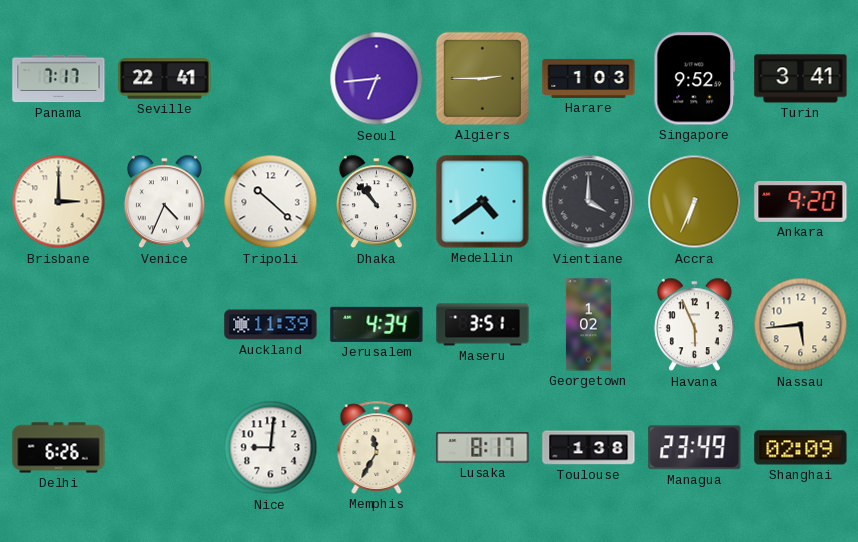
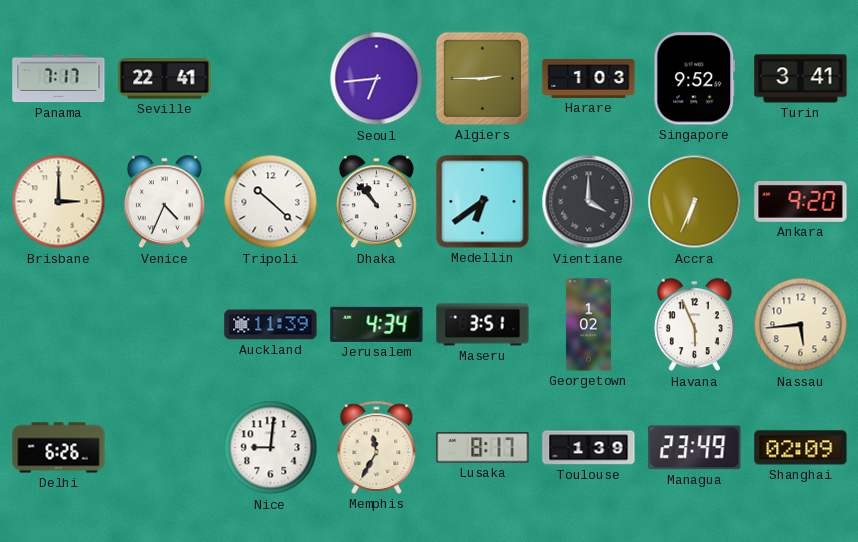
Medellin: 4:39 -> 6:39
Toulouse: 1:38 -> 1:39
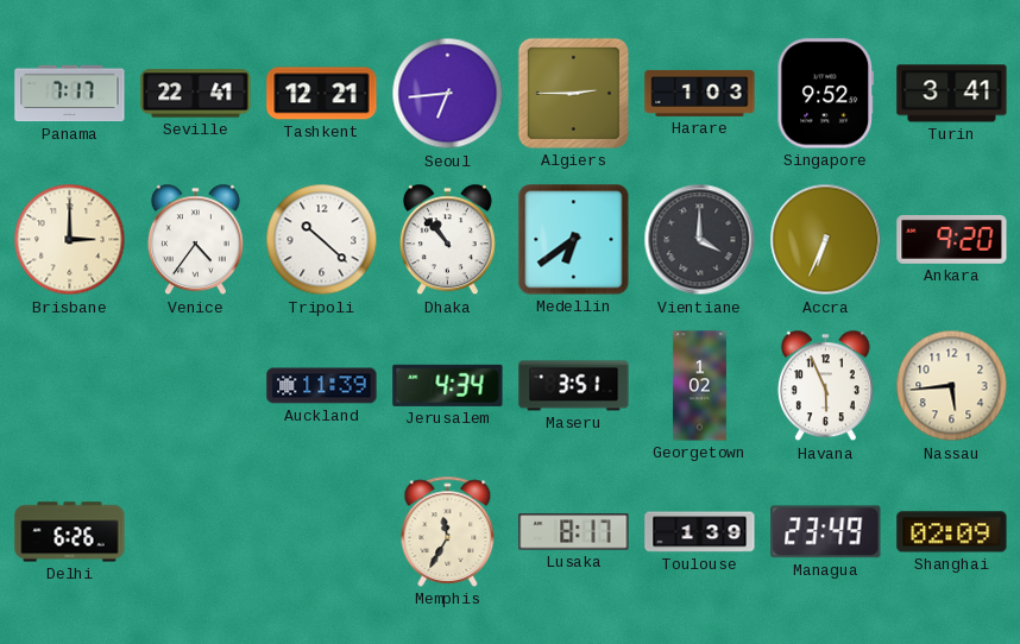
Tashkent: none -> 12:21
Venice: 4:34 -> 4:36
Nice: 9:01 -> none
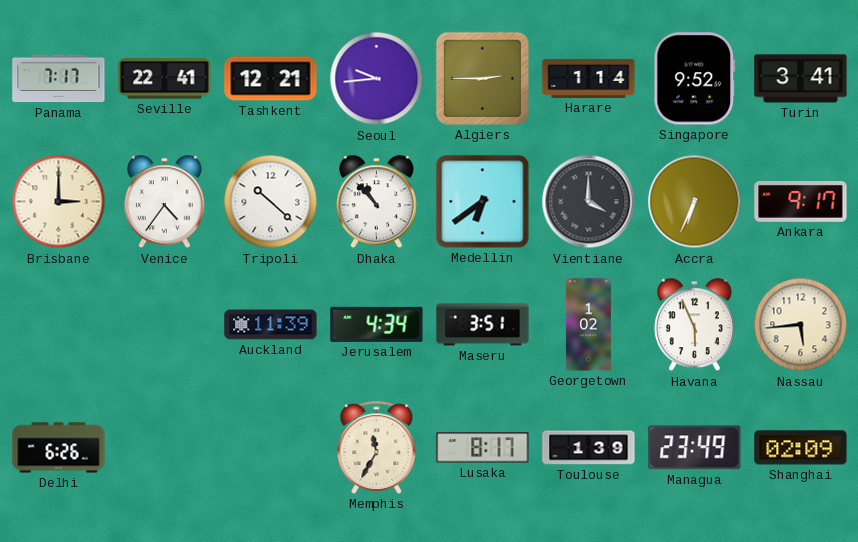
Seoul: 6:44 -> 9:44
Harare: 1:03 -> 1:14
Ankara: 9:20 -> 9:17
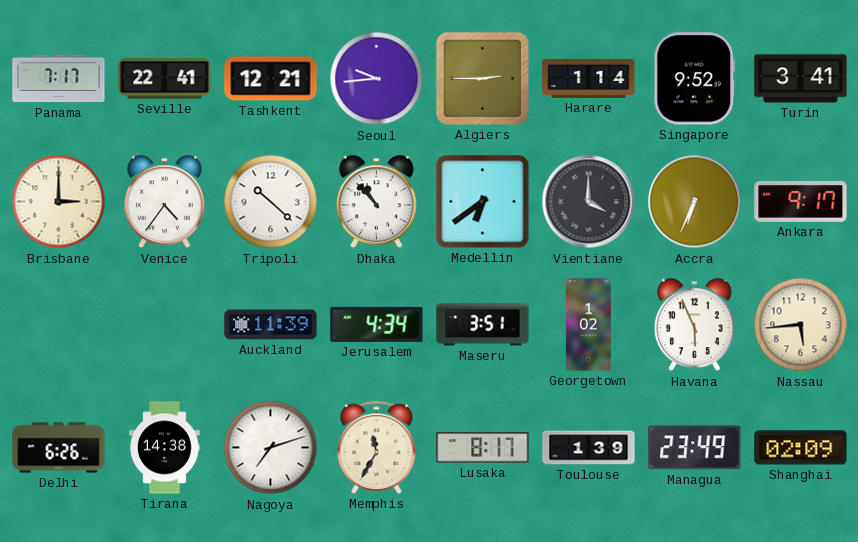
Tirana: none -> 14:38
Nagoya: none -> 7:12
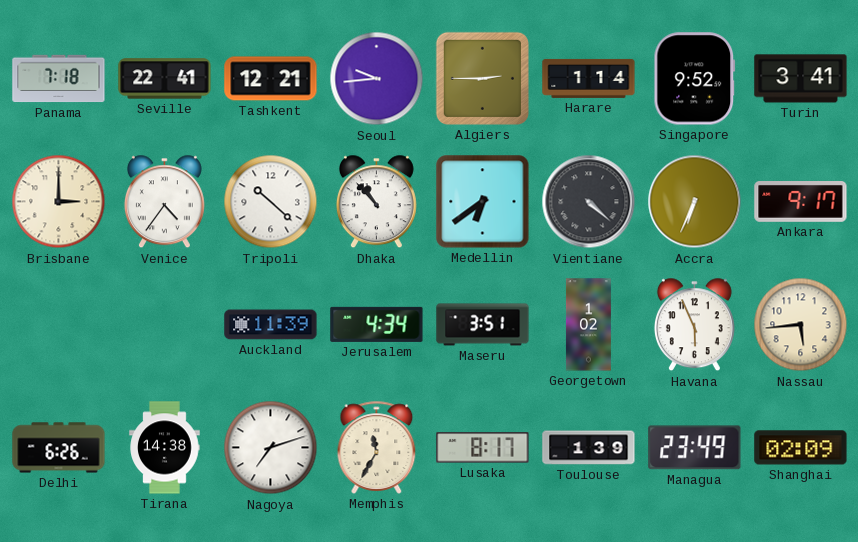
Panama: 7:17 -> 7:18
Vientiane: 4:00 -> 4:22
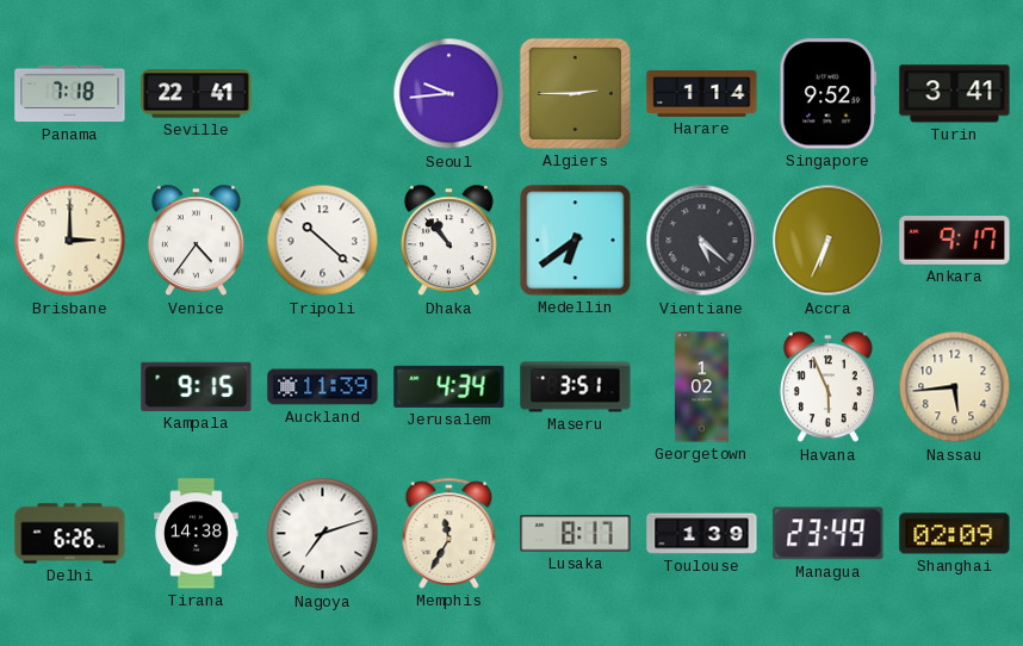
Tashkent: 12:21 -> none
Vientiane: 4:22 -> 5:22
Kampala: none -> 9:15
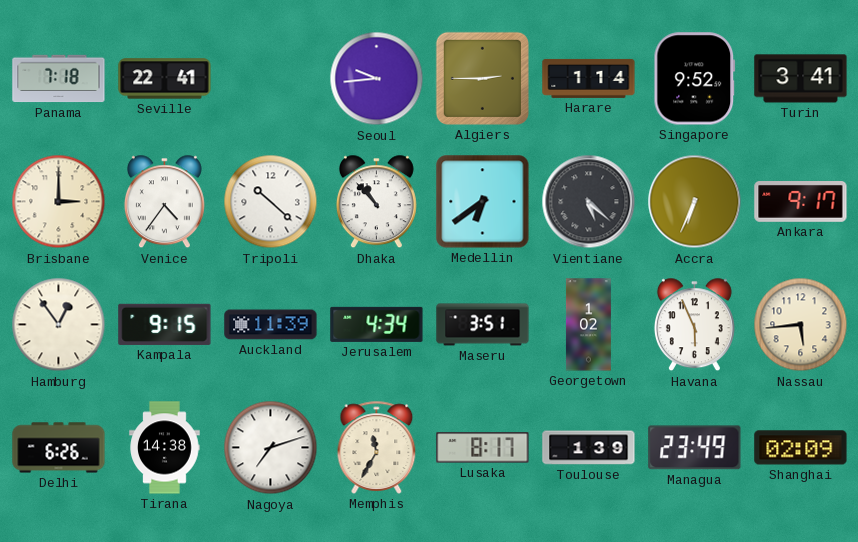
Hamburg: none -> 12:54
